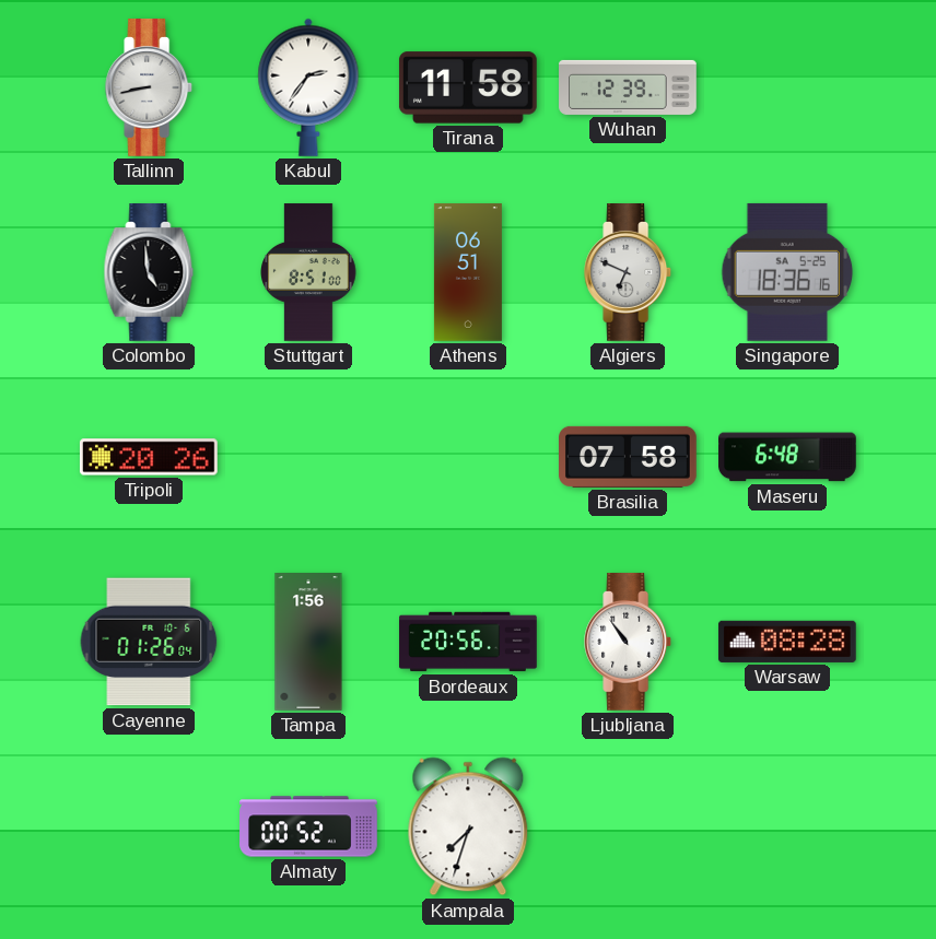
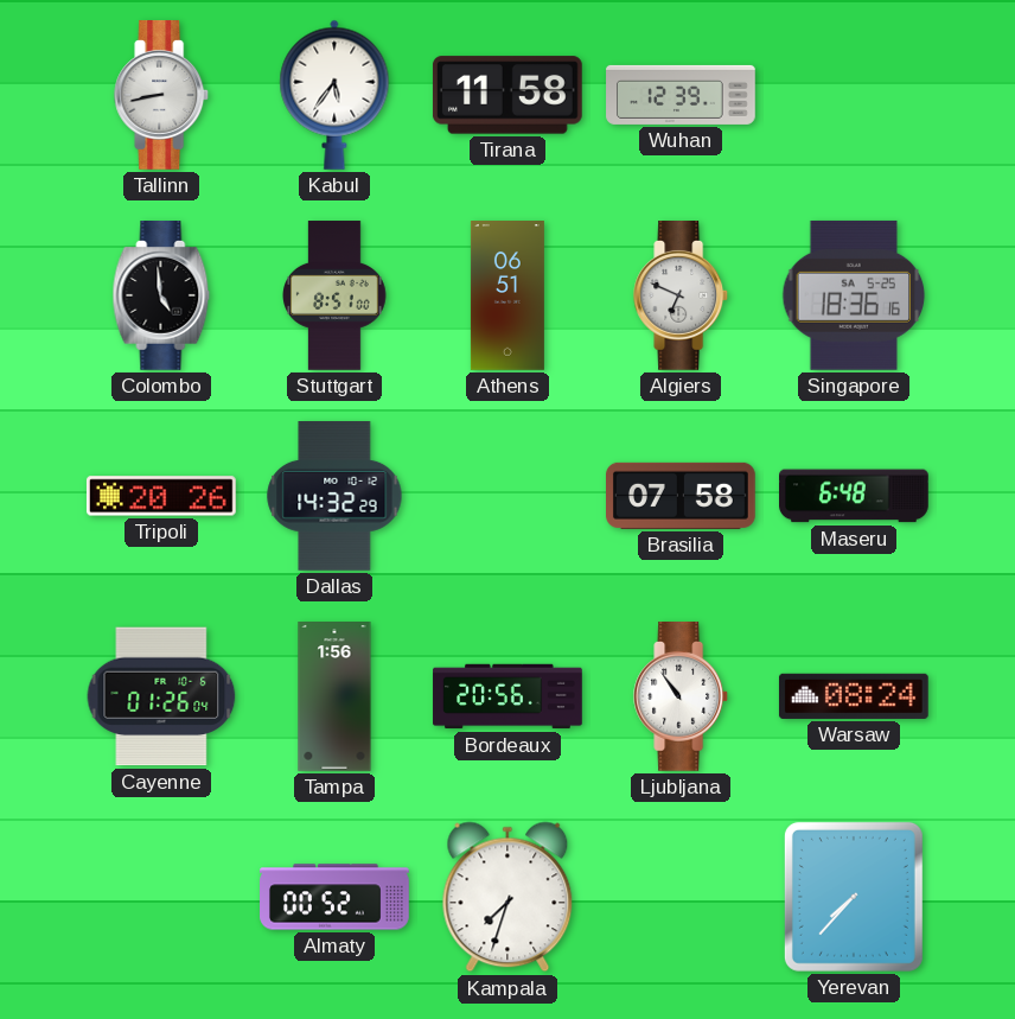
Kabul: 2:36 -> 5:36
Dallas: none -> 14:32
Warsaw: 08:28 -> 08:24
Yerevan: none -> 7:37
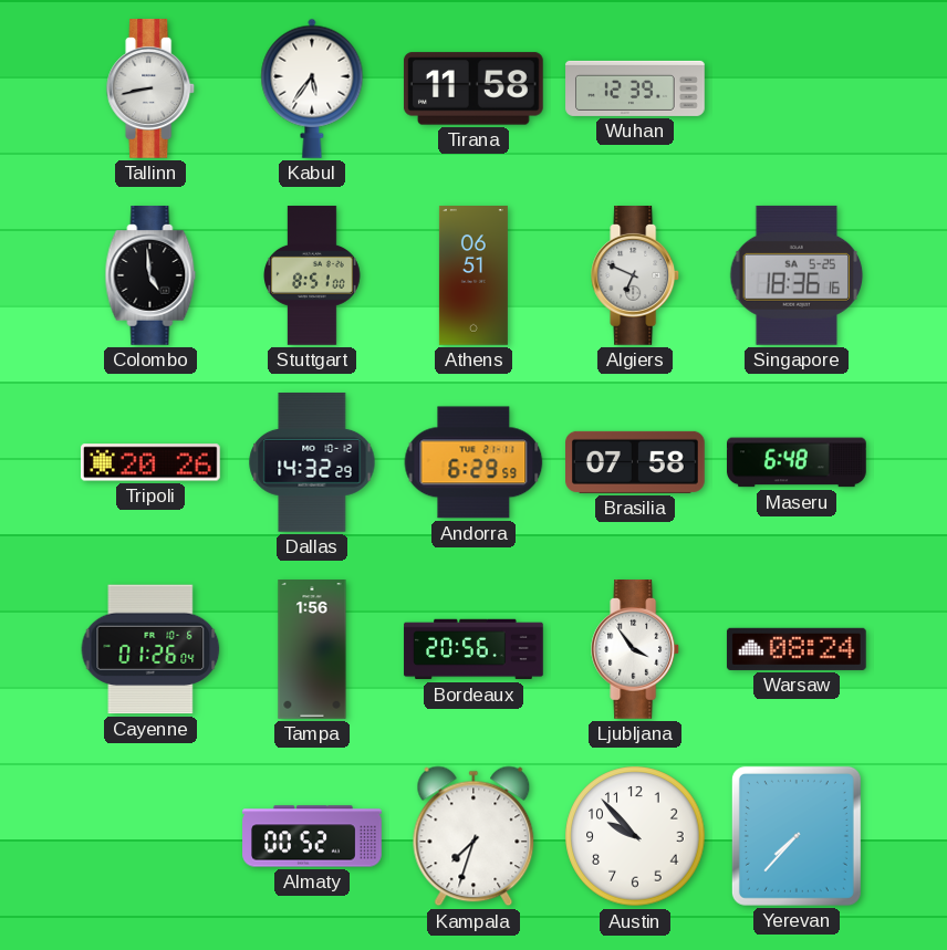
Andorra: none -> 6:29
Ljubljana: 10:54 -> 3:54
Austin: none -> 9:53
